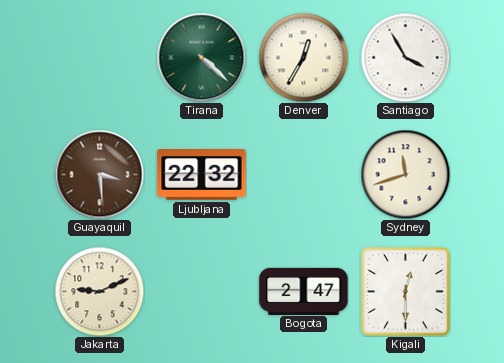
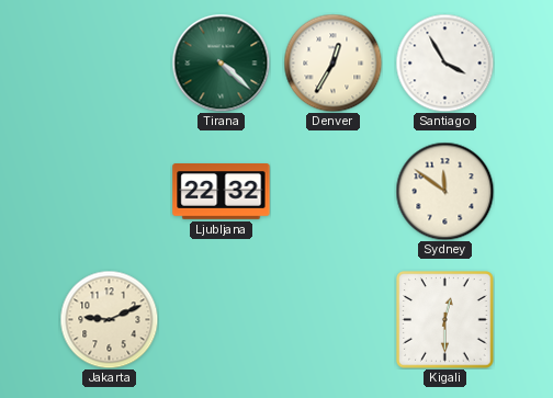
Guayaquil: 3:29 -> none
Sydney: 11:42 -> 11:51
Bogota: 2:47 -> none
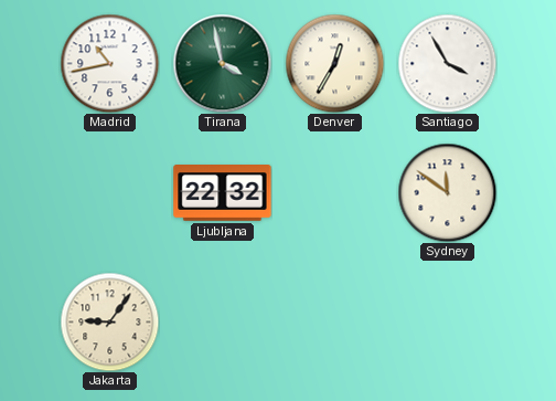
Madrid: none -> 10:43
Tirana: 4:22 -> 3:58
Jakarta: 9:11 -> 9:06
Kigali: 12:30 -> none
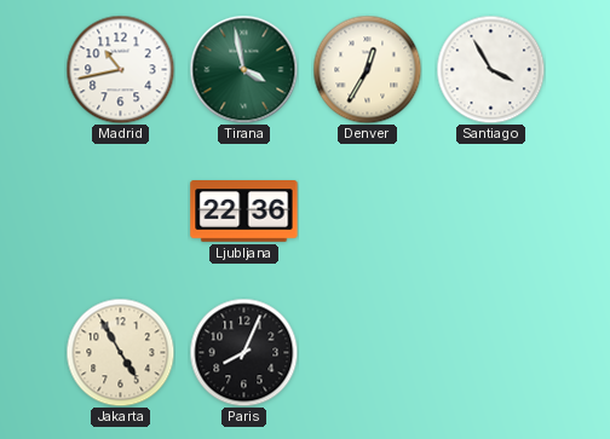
Ljubljana: 22:32 -> 22:36
Sydney: 11:51 -> none
Jakarta: 9:06 -> 4:55
Paris: none -> 8:04
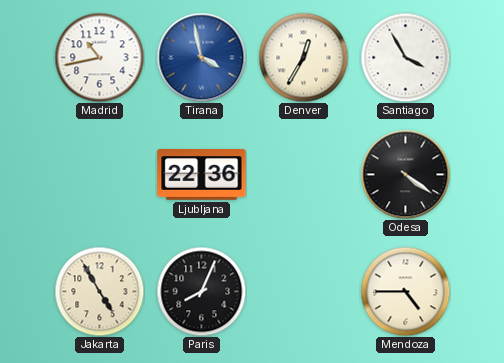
Tirana dial: green -> blue
Odesa: none -> 4:21
Mendoza: none -> 4:45
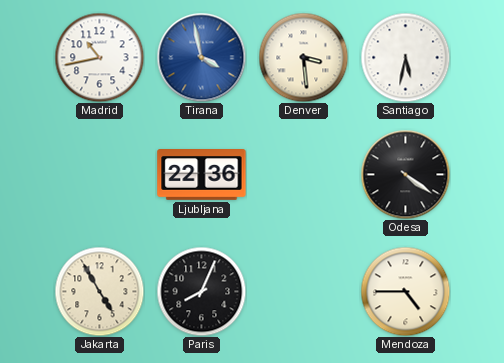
Denver: 12:35 -> 3:29
Santiago: 3:55 -> 5:32
